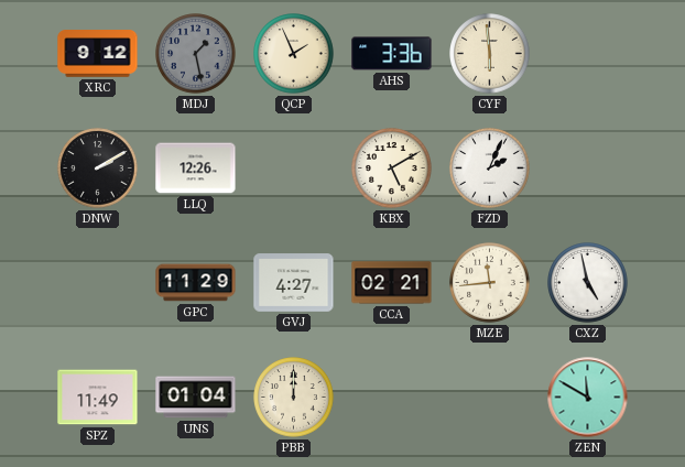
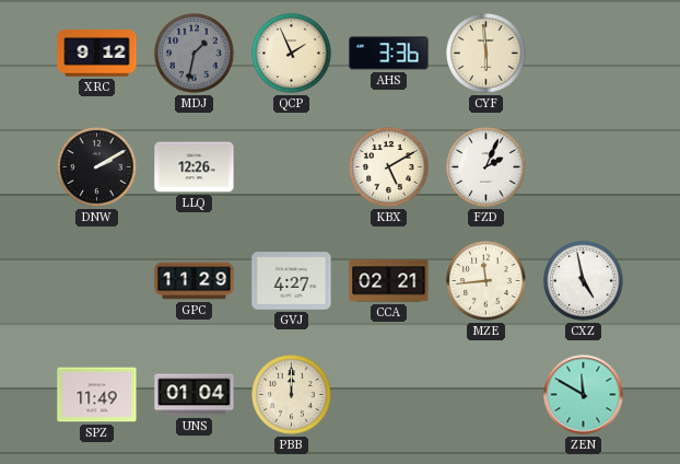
MDJ: 1:28 -> 1:32
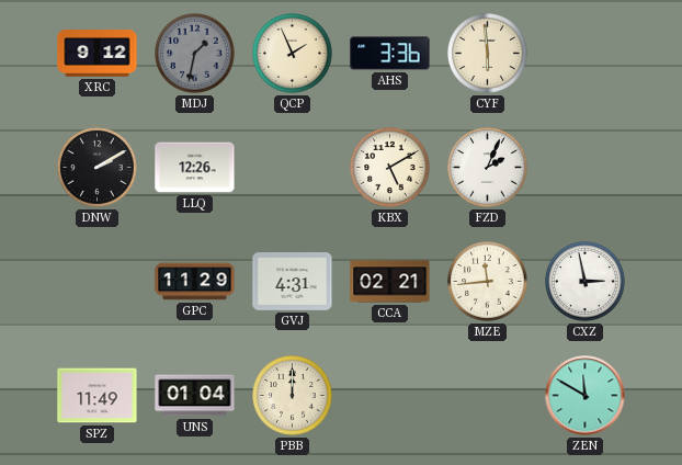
GVJ: 4:27 -> 4:31
CXZ: 4:58 -> 2:58
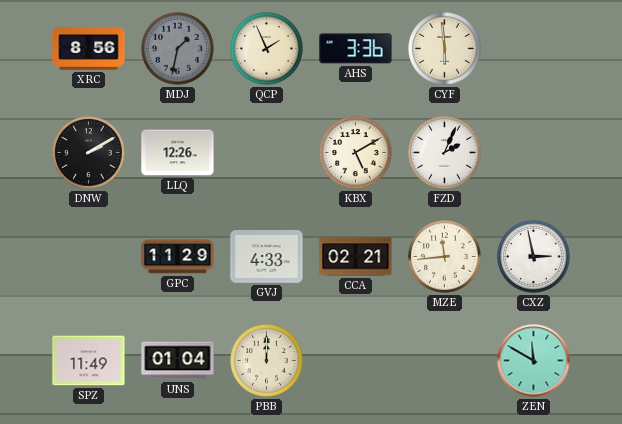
XRC: 9:12 -> 8:56
GVJ: 4:31 -> 4:33
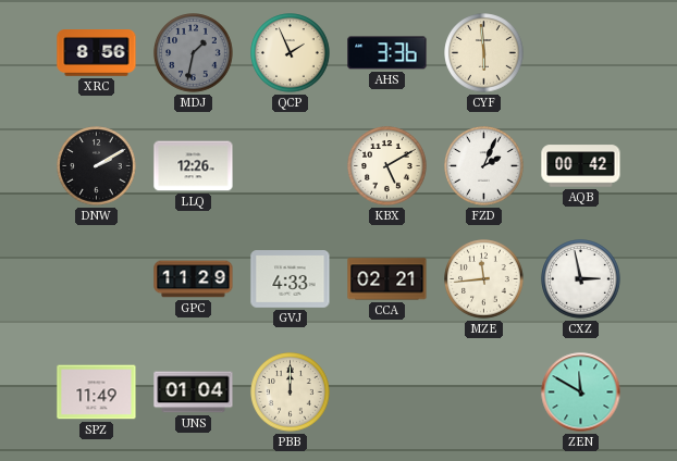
AQB: none -> 00:42
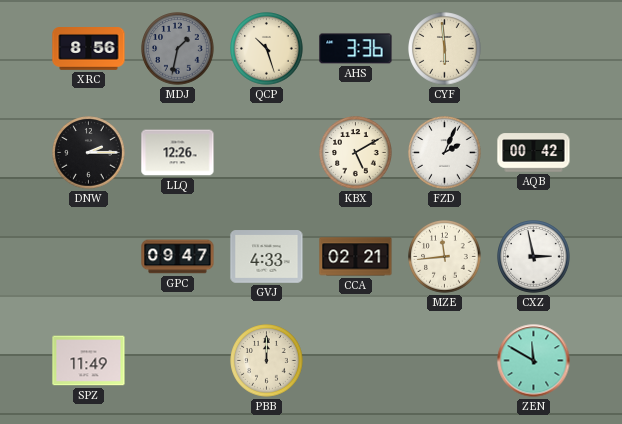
QCP: 1:56 -> 10:27
DNW: 2:10 -> 2:15
GPC: 11:29 -> 09:47
UNS: 01:04 -> none
